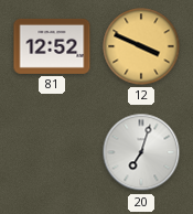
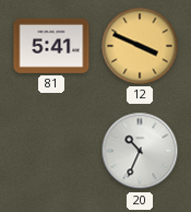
81: 12:52 -> 5:41
20: 7:03 -> 10:34
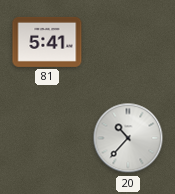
12: 3:49 -> none
20: 10:34 -> 10:37
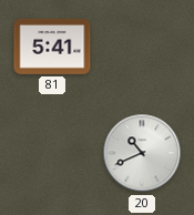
20: 10:37 -> 10:41
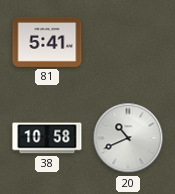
38: none -> 10:58
